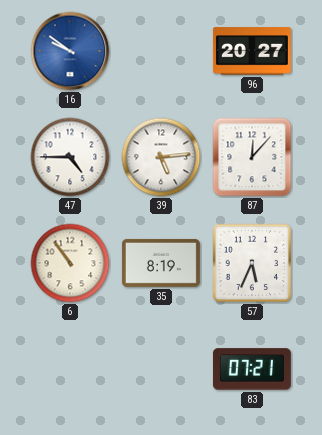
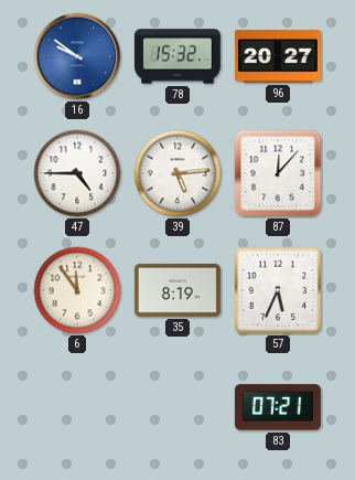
78: none -> 15:32
6: 10:54 -> 11:54
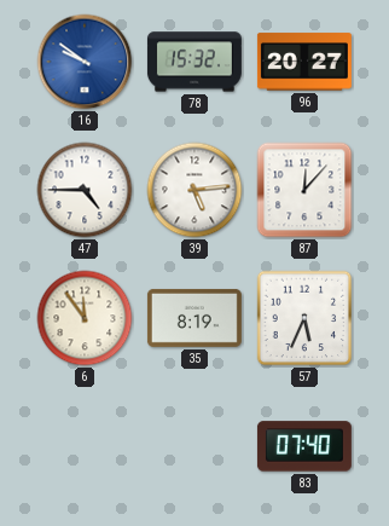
83: 07:21 -> 07:40
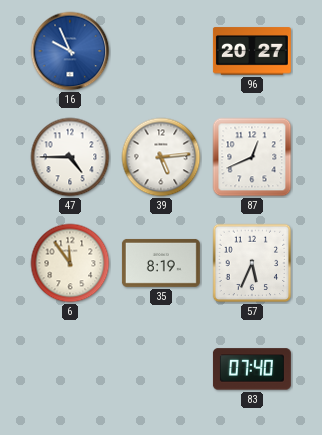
16: 9:51 -> 9:56
78: 15:32 -> none
87: 12:07 -> 12:41
